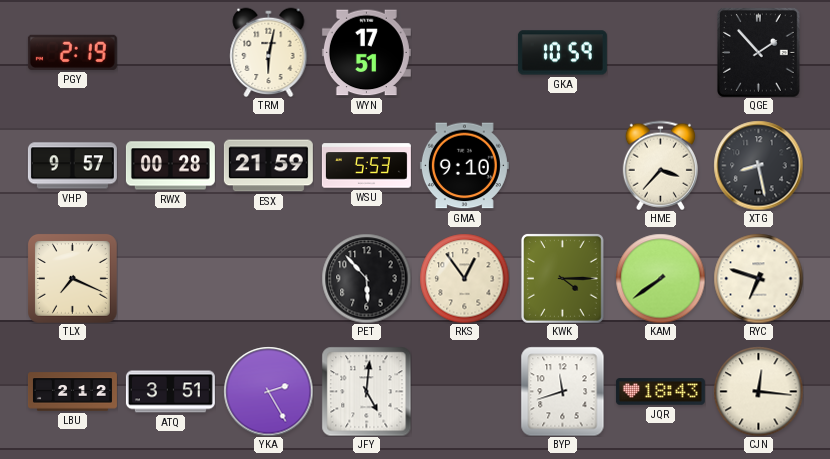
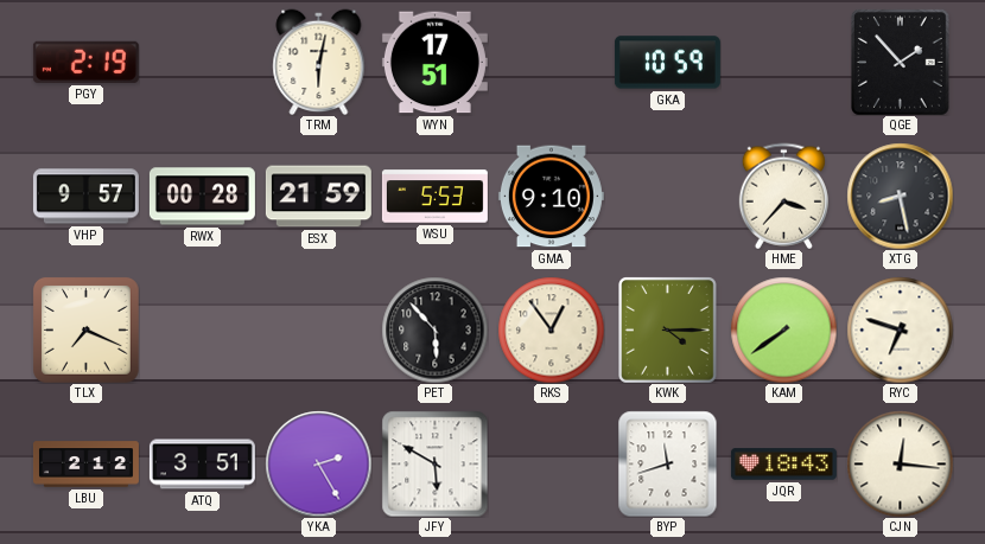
JFY: 5:01 -> 5:50
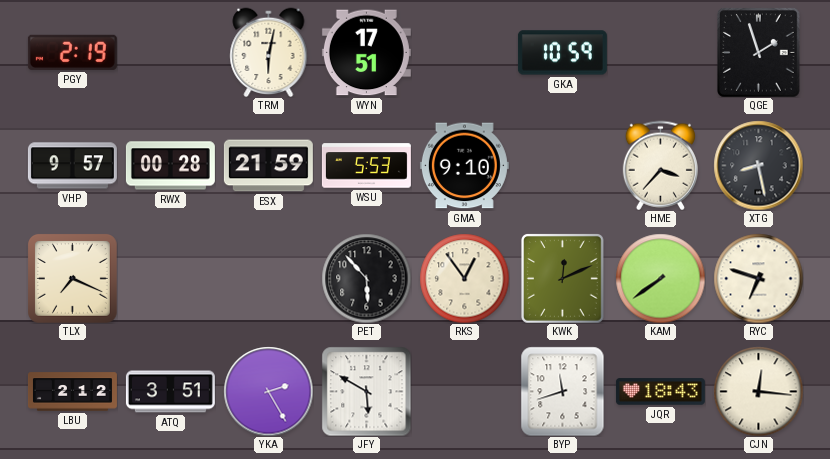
QGE: 1:53 -> 1:57
KWK: 4:15 -> 12:11
